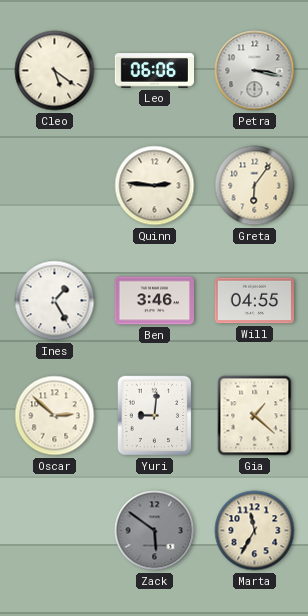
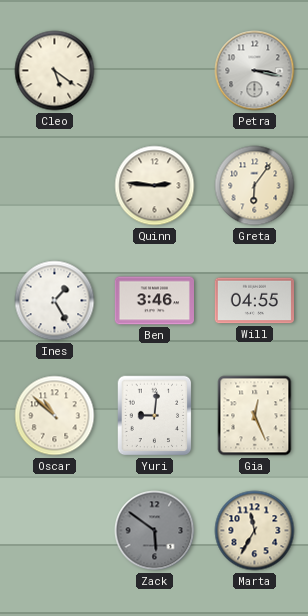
Leo: 06:06 -> none
Oscar: 2:52 -> 10:52
Gia: 1:22 -> 12:26
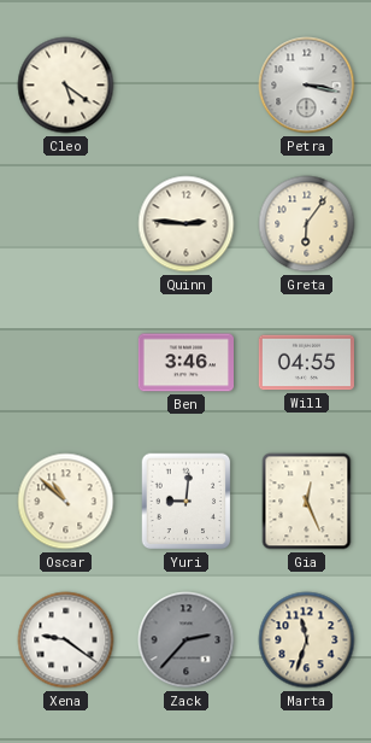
Ines: 1:25 -> none
Xena: none -> 9:21
Zack: 5:51 -> 2:37
Marta: 11:35 -> 11:33
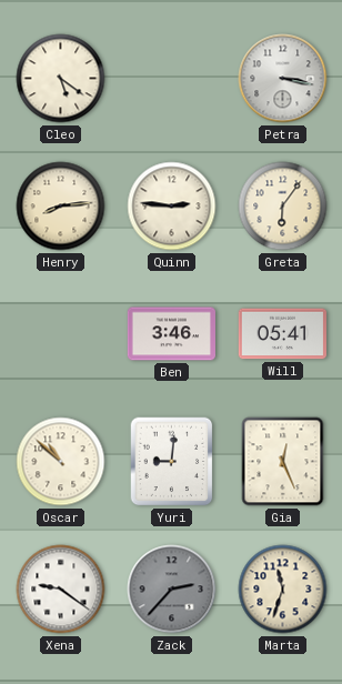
Henry: none -> 8:14
Will: 04:55 -> 05:41
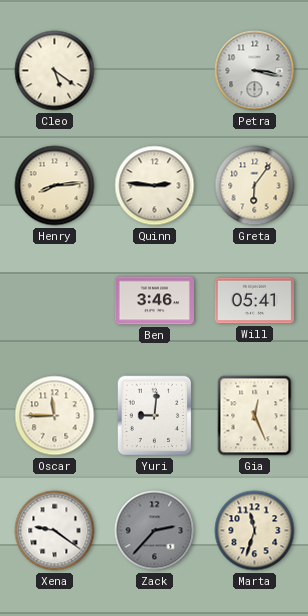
Oscar: 10:52 -> 11:45
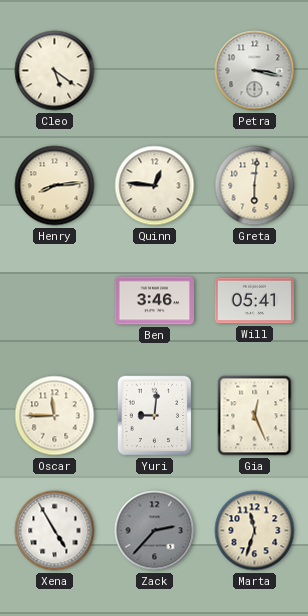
Quinn: 2:46 -> 12:46
Greta: 6:06 -> 6:01
Xena: 9:21 -> 4:55
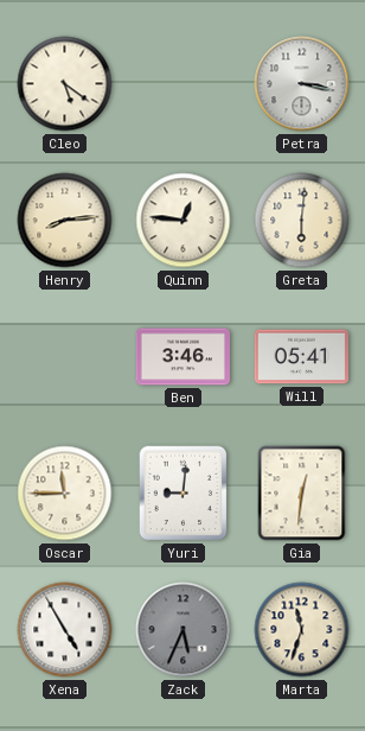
Gia: 12:26 -> 12:31
Zack: 2:37 -> 5:34
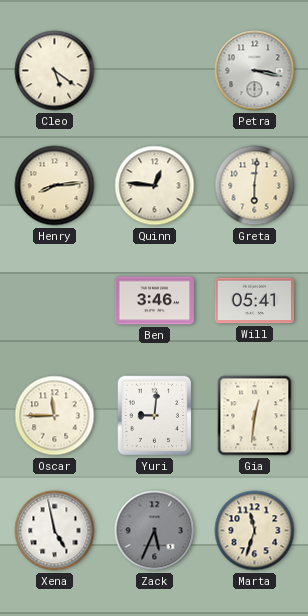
Xena: 4:55 -> 4:58
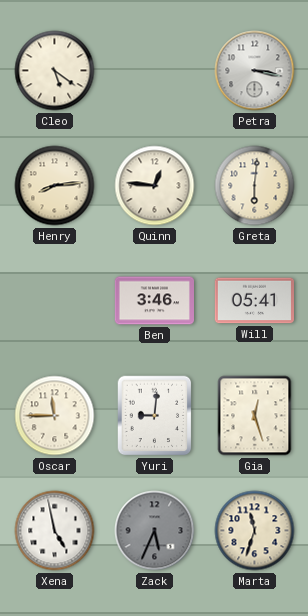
Gia: 12:31 -> 12:27
